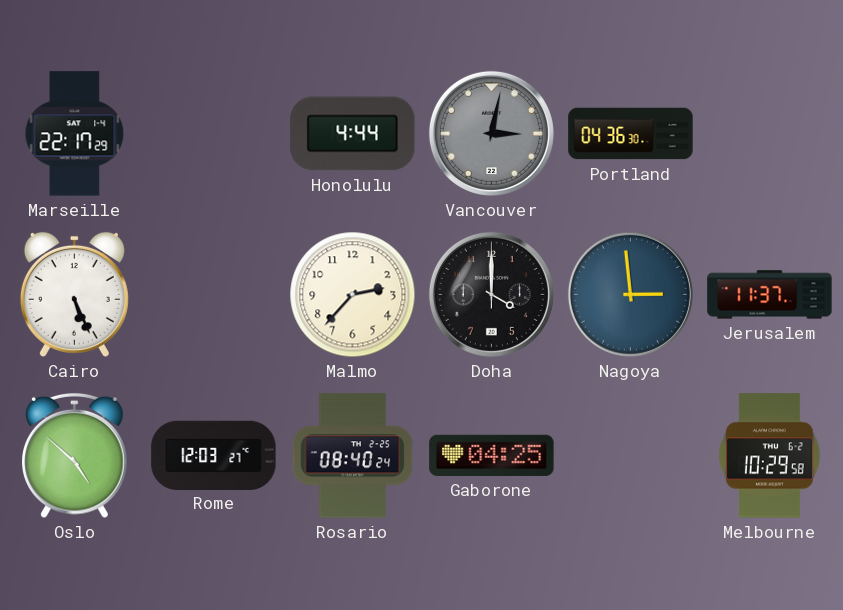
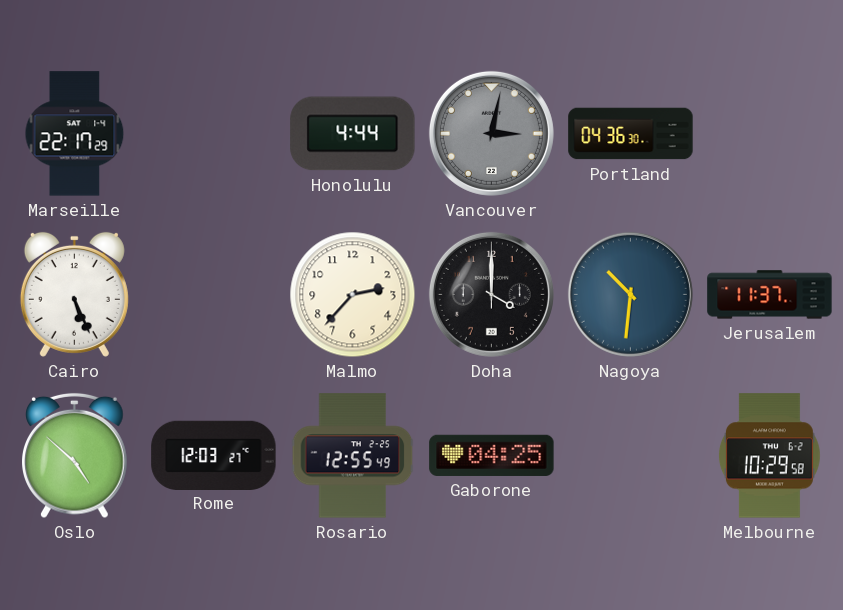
Nagoya: 2:59 -> 10:31
Rosario: 08:40 -> 12:55
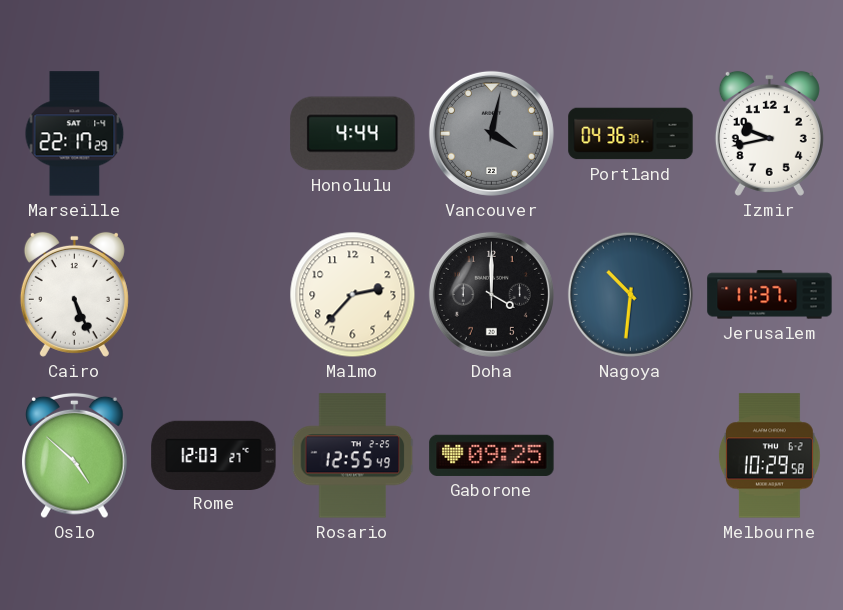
Vancouver: 3:02 -> 4:02
Izmir: none -> 9:43
Gaborone: 04:25 -> 09:25
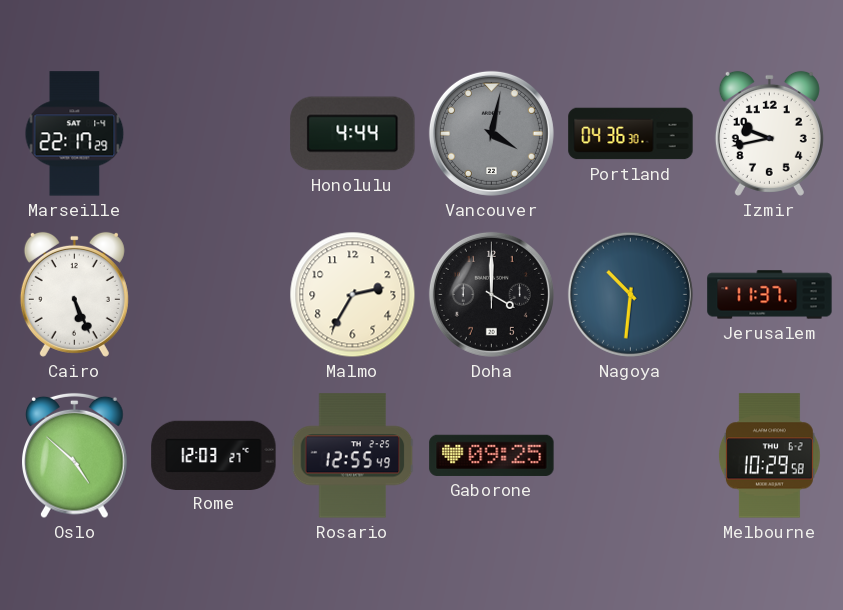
Malmo: 2:37 -> 2:35
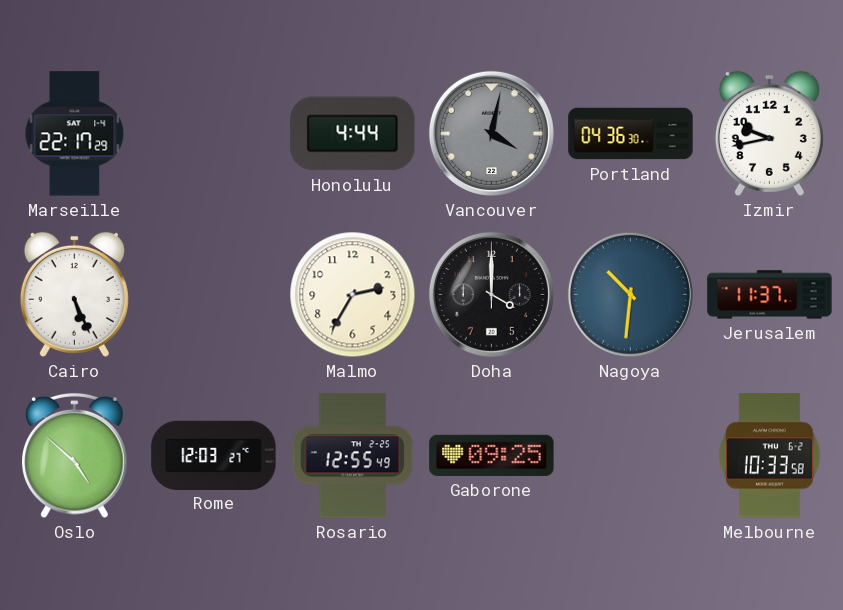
Melbourne: 10:29 -> 10:33
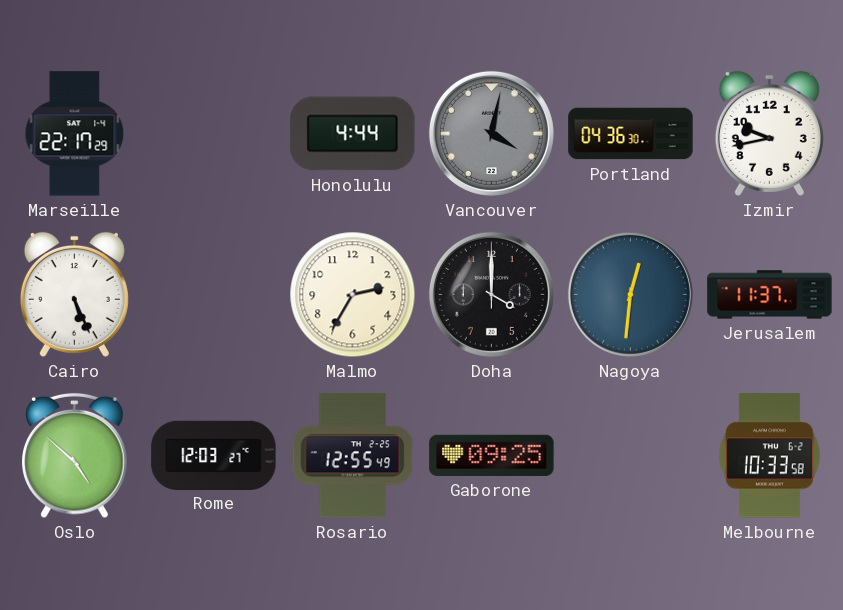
Nagoya: 10:31 -> 12:31
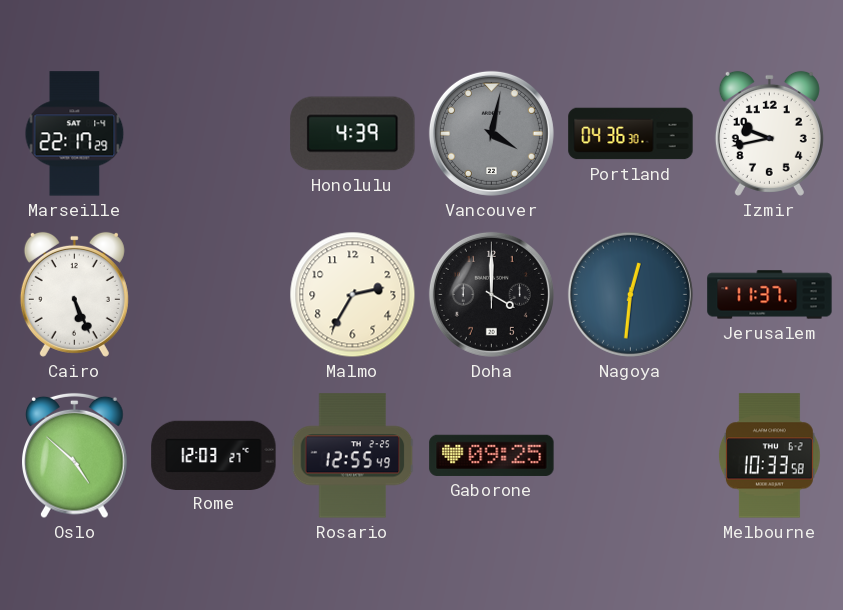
Honolulu: 4:44 -> 4:39
